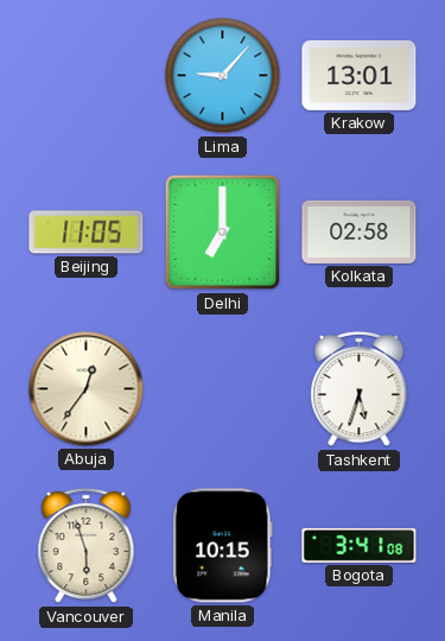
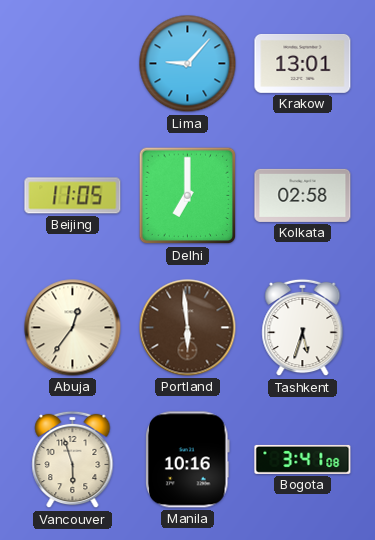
Portland: none -> 5:59
Manila: 10:15 -> 10:16
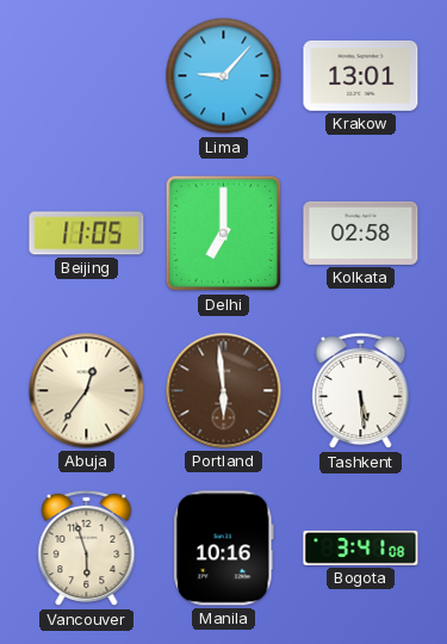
Tashkent: 5:33 -> 5:29
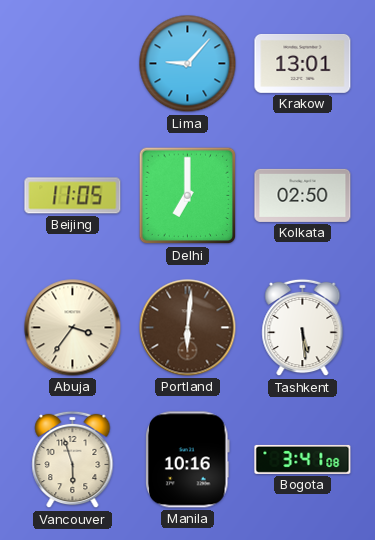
Kolkata: 02:58 -> 02:50
Abuja: 12:36 -> 3:36
Portland: 5:59 -> 6:01
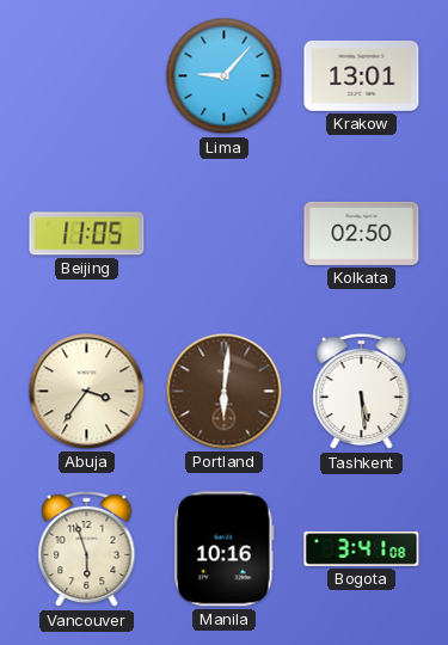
Delhi: 7:00 -> none
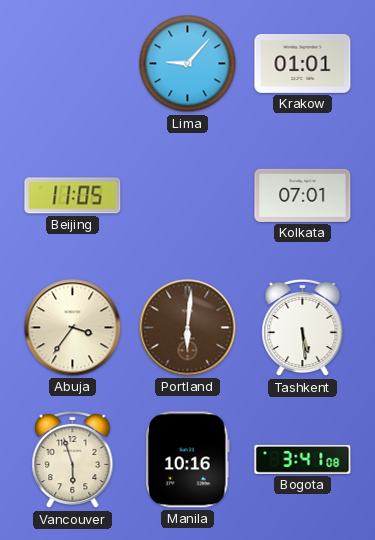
Krakow: 13:01 -> 01:01
Kolkata: 02:50 -> 07:01
